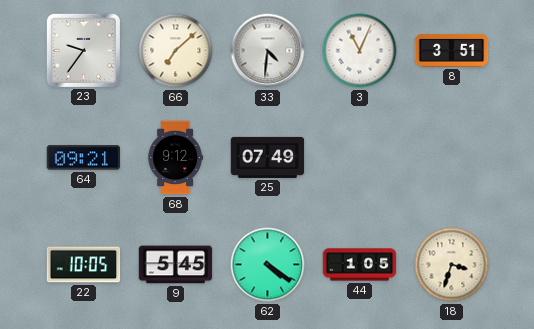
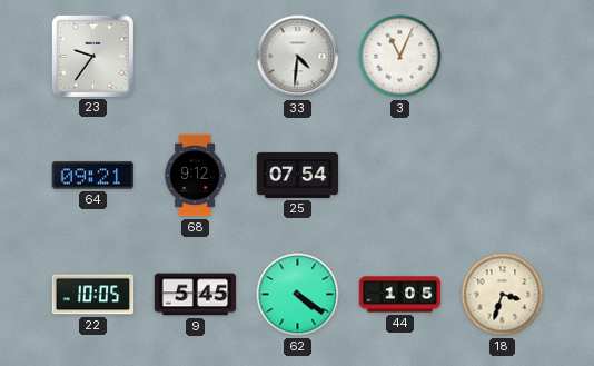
66: 7:08 -> none
8: 3:51 -> none
25: 07:49 -> 07:54
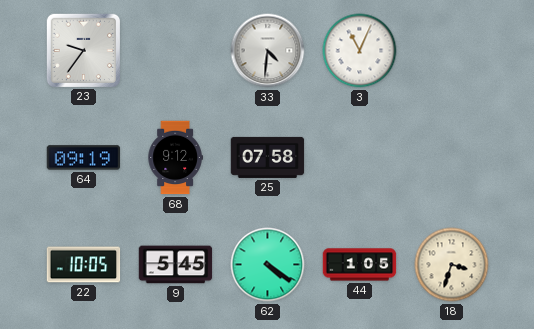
64: 09:21 -> 09:19
25: 07:54 -> 07:58
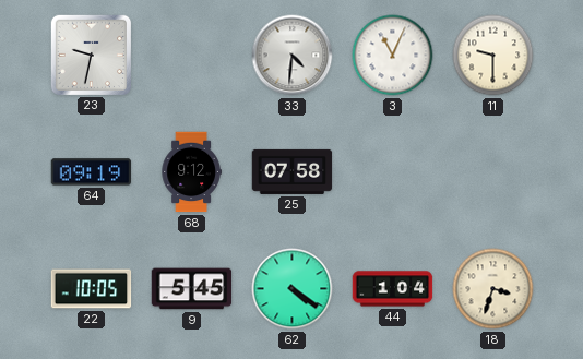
23: 9:36 -> 9:32
11: none -> 9:30
44: 1:05 -> 1:04
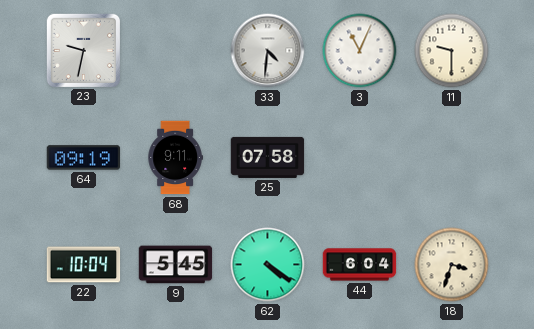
68: 9:12 -> 9:11
22: 10:05 -> 10:04
44: 1:04 -> 6:04
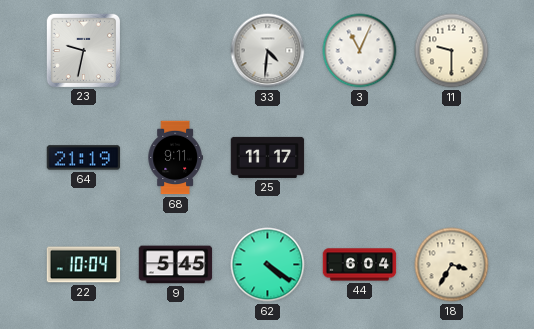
64: 09:19 -> 21:19
25: 07:58 -> 11:17
18: 3:33 -> 3:35
